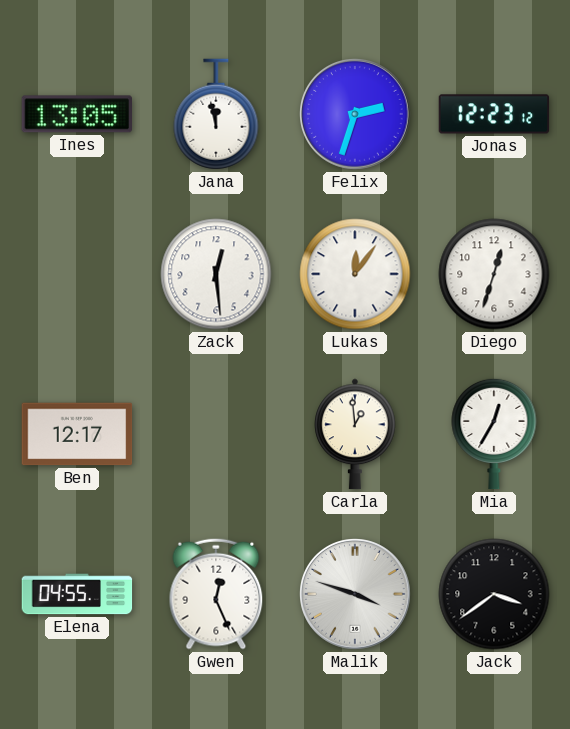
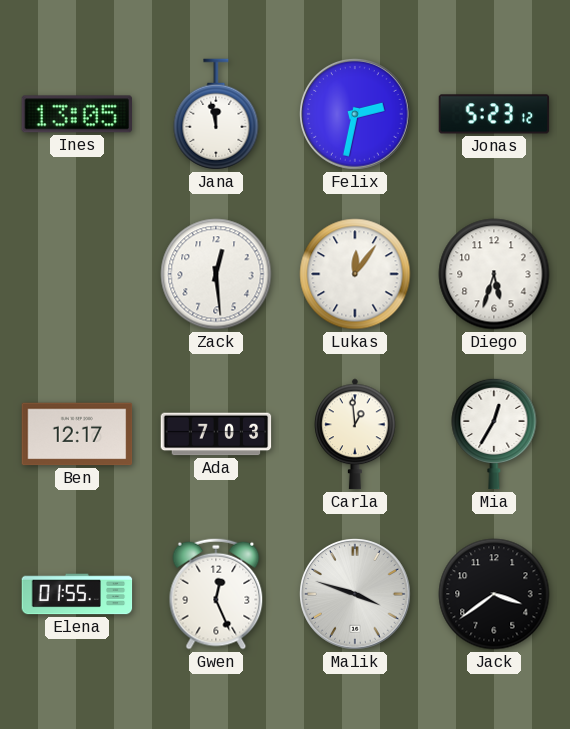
Felix: 2:33 -> 2:32
Jonas: 12:23 -> 5:23
Diego: 12:33 -> 5:33
Ada: none -> 7:03
Elena: 04:55 -> 01:55
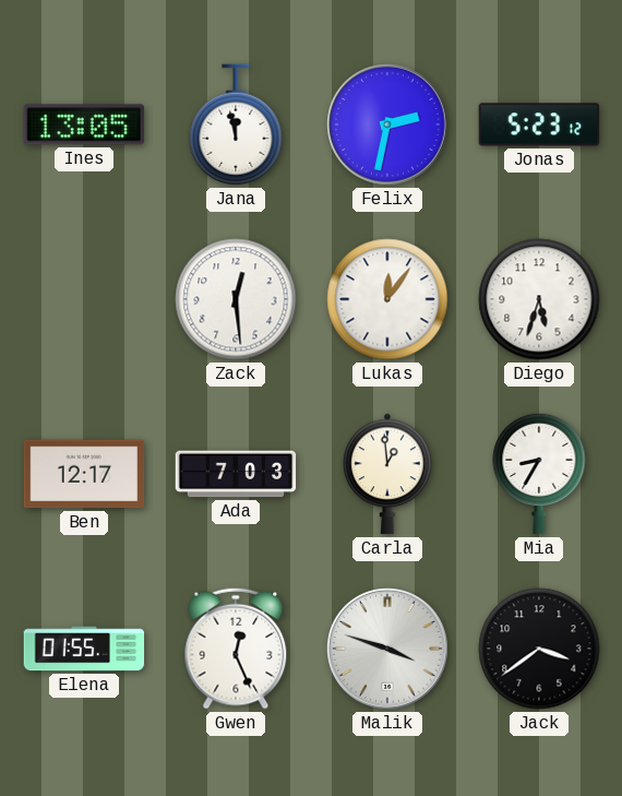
Mia: 12:35 -> 8:35
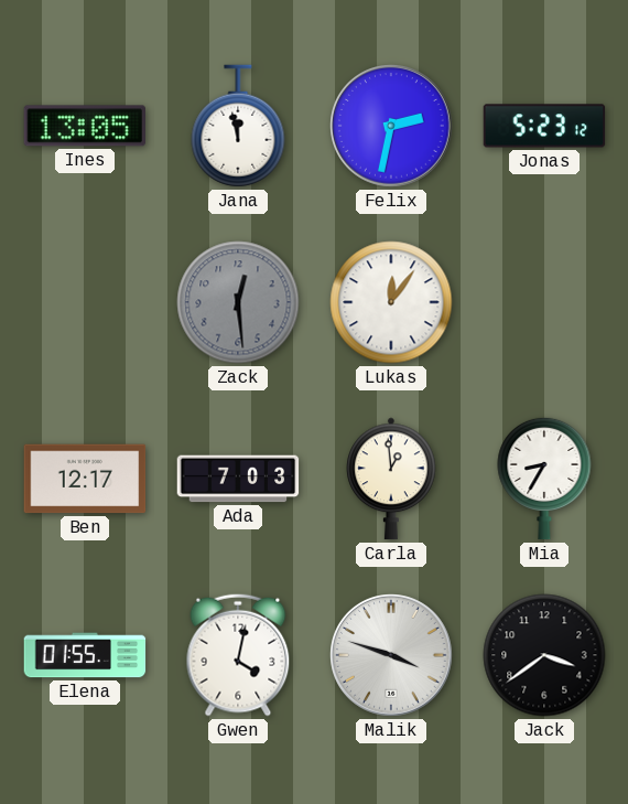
Zack dial: white -> grey
Diego: 5:33 -> none
Gwen: 12:26 -> 4:02
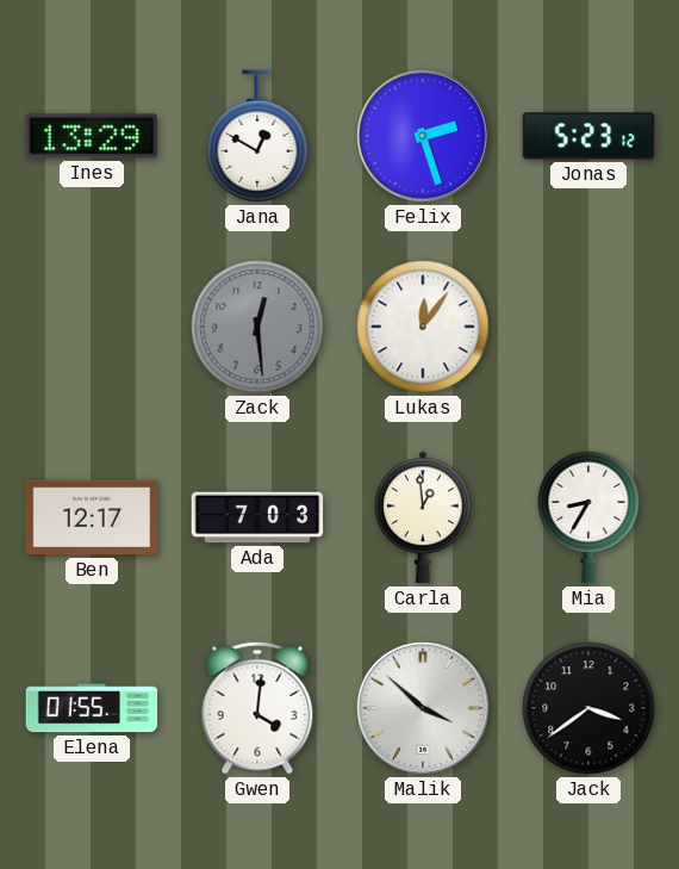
Ines: 13:05 -> 13:29
Jana: 11:58 -> 12:50
Felix: 2:32 -> 2:27
Gwen: 4:02 -> 4:01
Malik: 3:48 -> 3:52
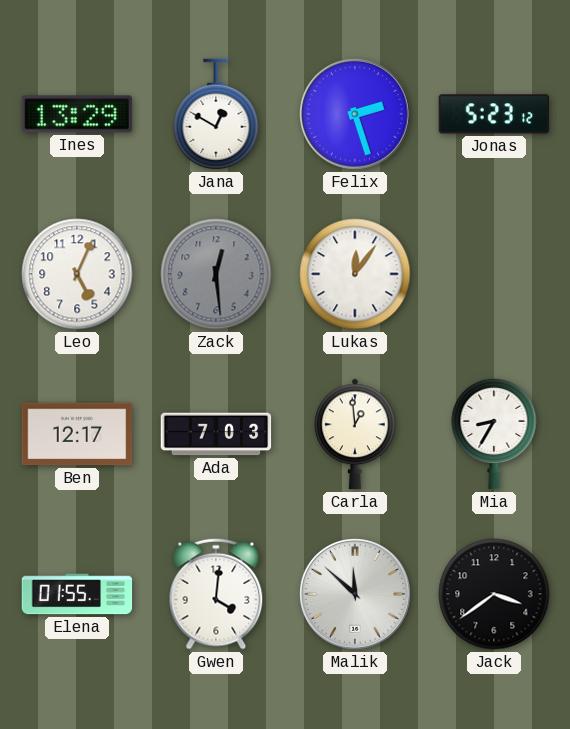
Leo: none -> 5:04
Malik: 3:52 -> 11:52
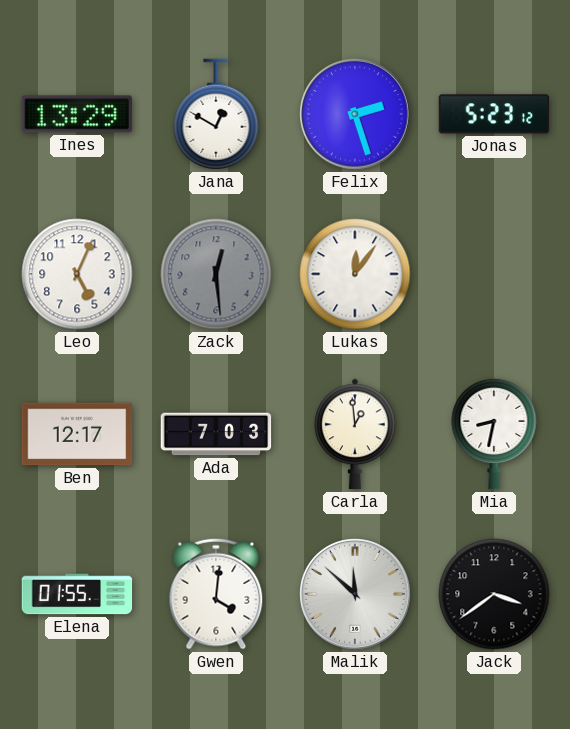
Mia: 8:35 -> 8:32
